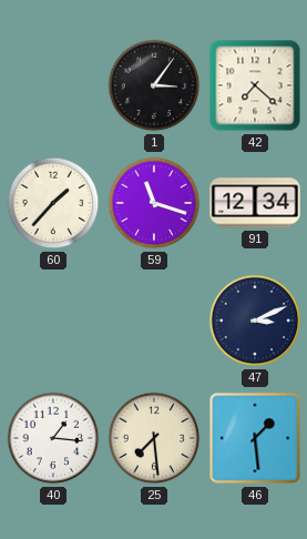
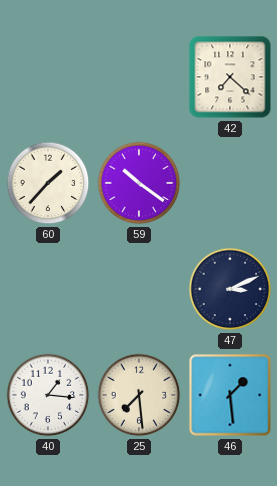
1: 3:06 -> none
59: 11:18 -> 10:21
91: 12:34 -> none
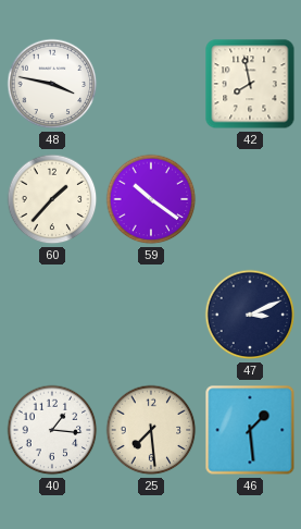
48: none -> 3:47
42: 7:22 -> 7:58
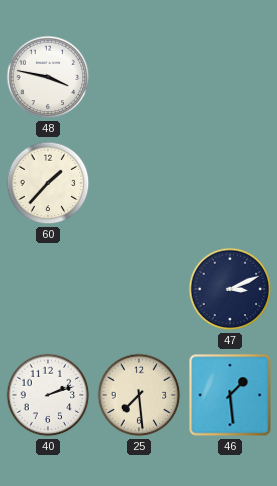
42: 7:58 -> none
59: 10:21 -> none
40: 1:16 -> 2:12
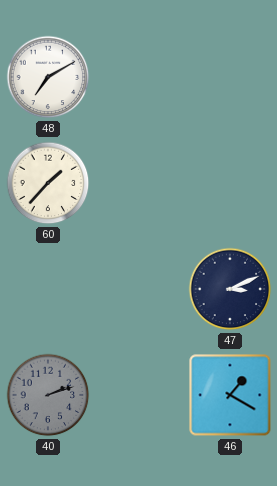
48: 3:47 -> 7:10
40 dial: white -> grey
25: 7:29 -> none
46: 1:29 -> 1:20
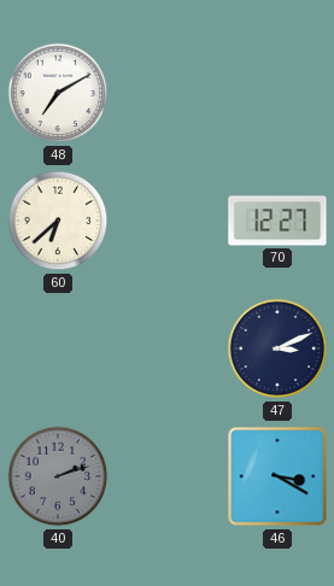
60: 1:37 -> 6:38
70: none -> 12:27
46: 1:20 -> 3:20
